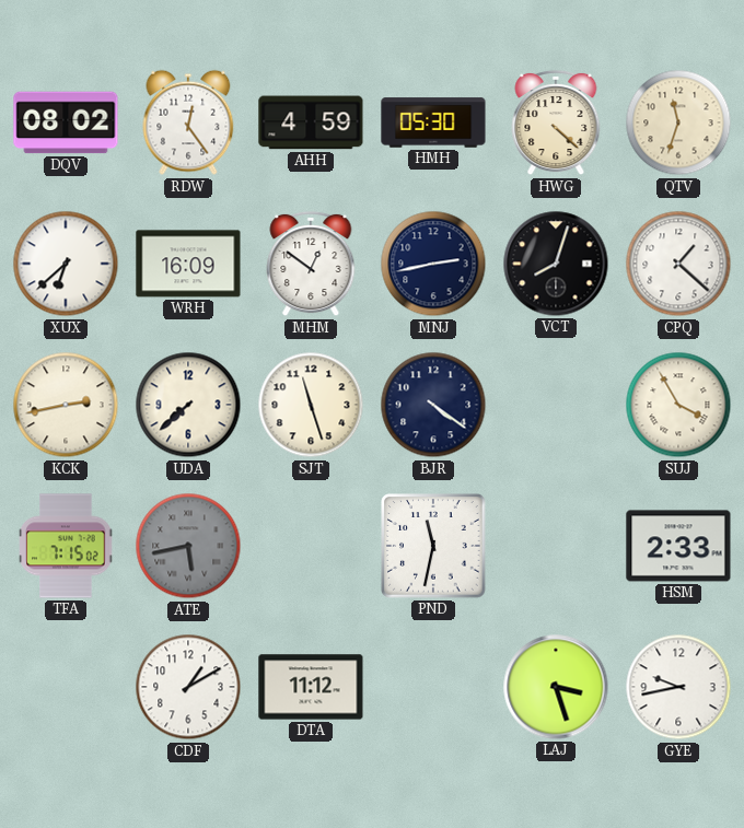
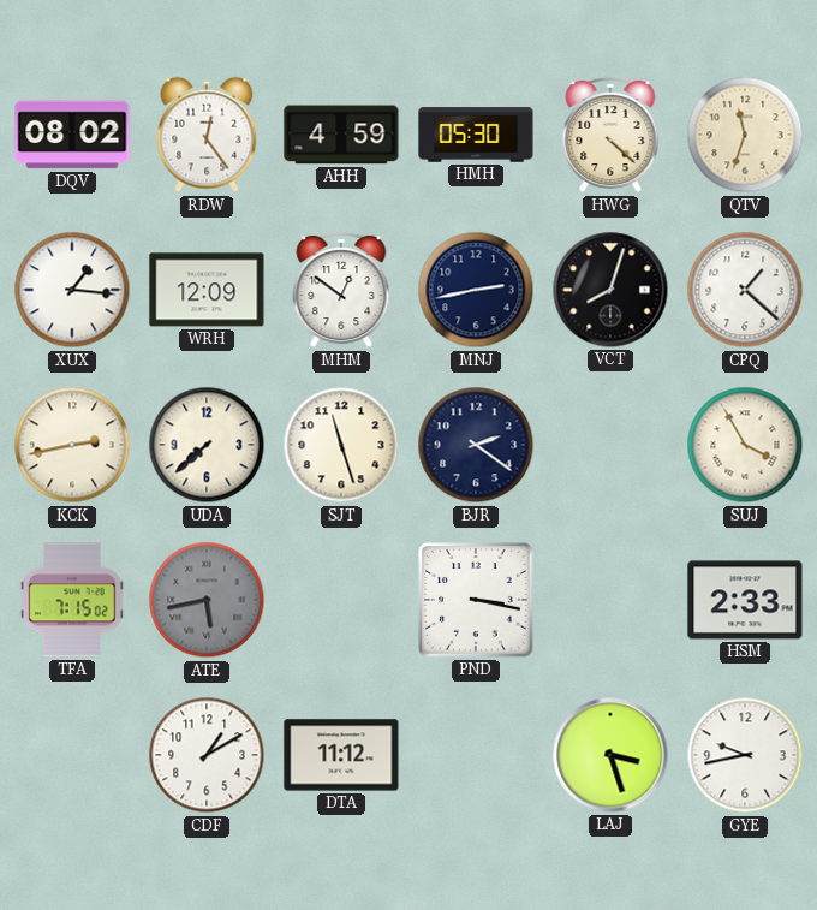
XUX: 6:38 -> 1:16
WRH: 16:09 -> 12:09
BJR: 4:21 -> 2:21
PND: 11:32 -> 3:17
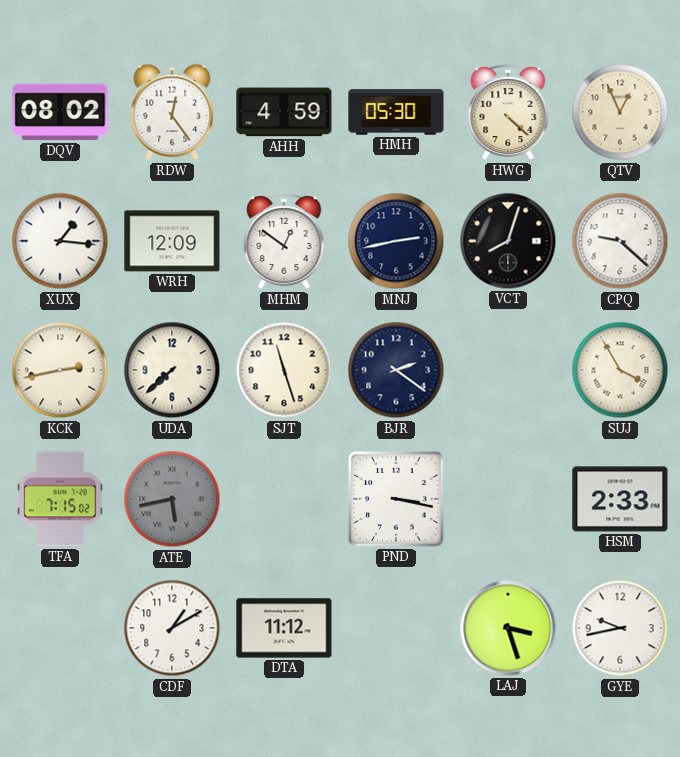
QTV: 11:33 -> 12:56
CPQ: 1:22 -> 9:22
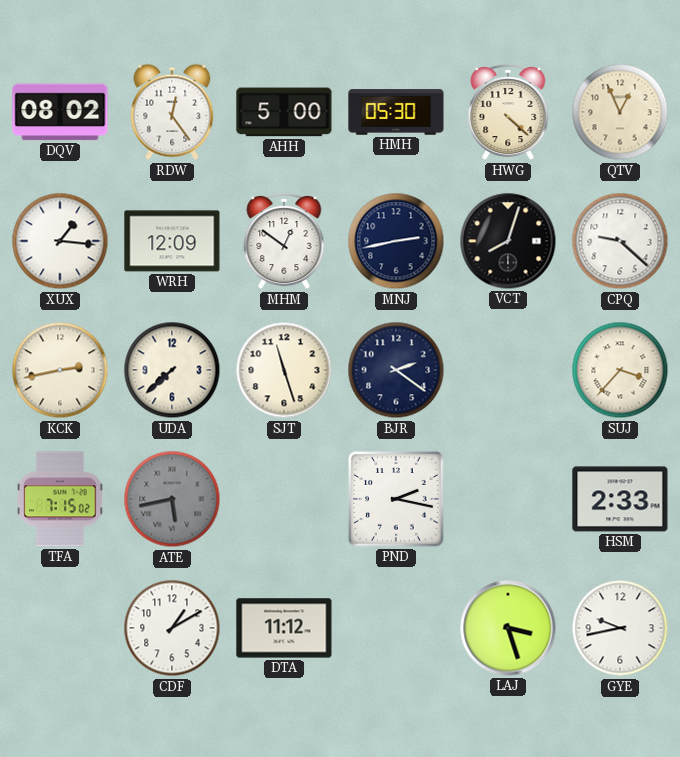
AHH: 4:59 -> 5:00
SUJ: 3:55 -> 3:37
PND: 3:17 -> 2:17
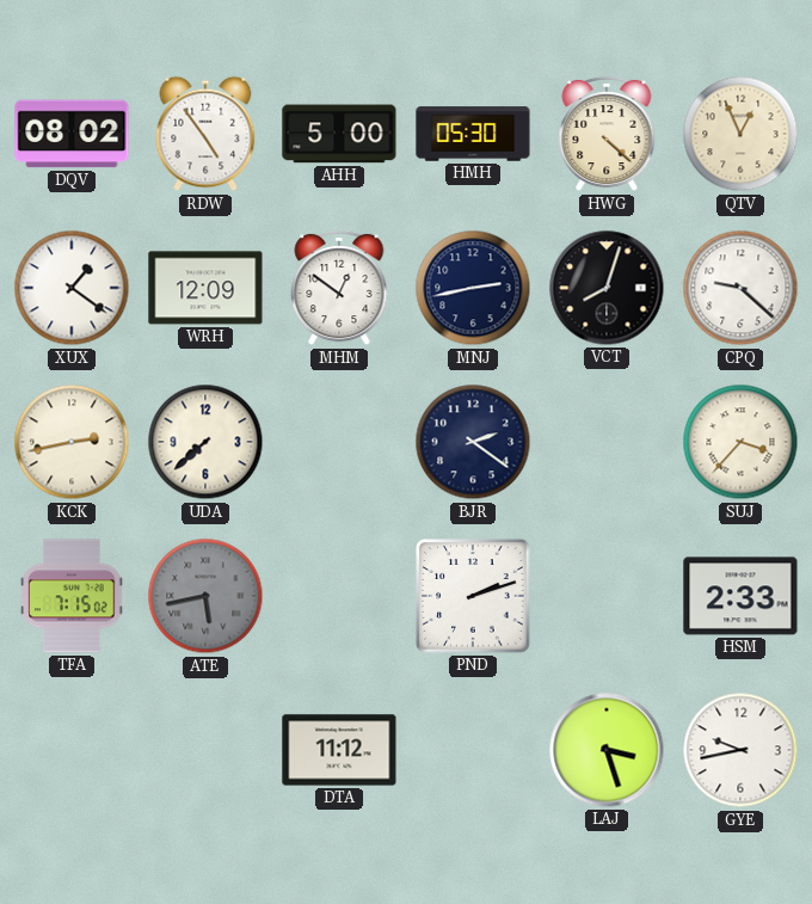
RDW: 12:24 -> 4:54
XUX: 1:16 -> 1:21
SJT: 11:27 -> none
PND: 2:17 -> 2:12
CDF: 1:10 -> none
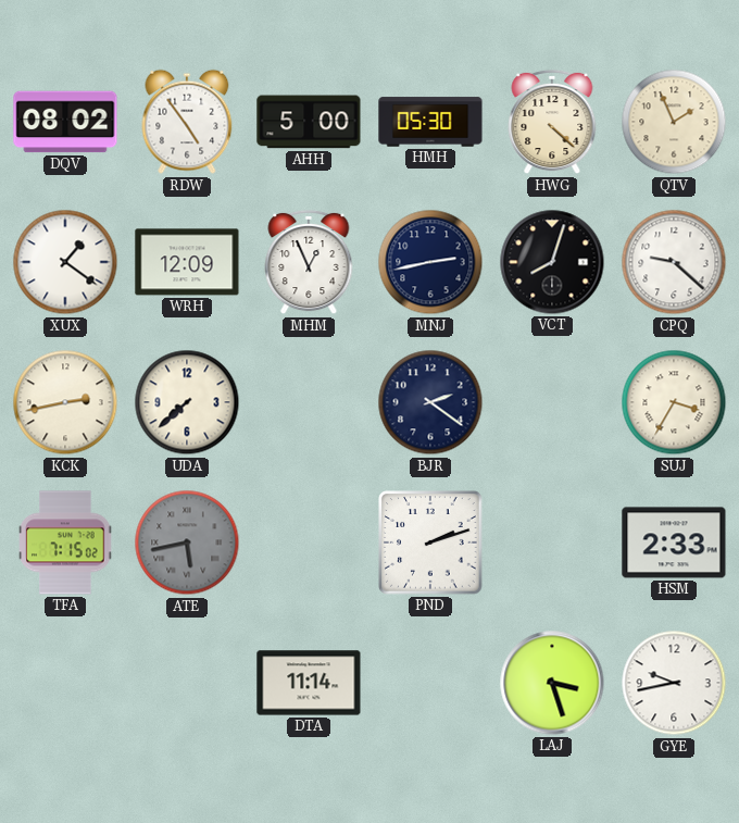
QTV: 12:56 -> 1:56
MHM: 12:51 -> 12:56
SUJ: 3:37 -> 3:35
DTA: 11:12 -> 11:14
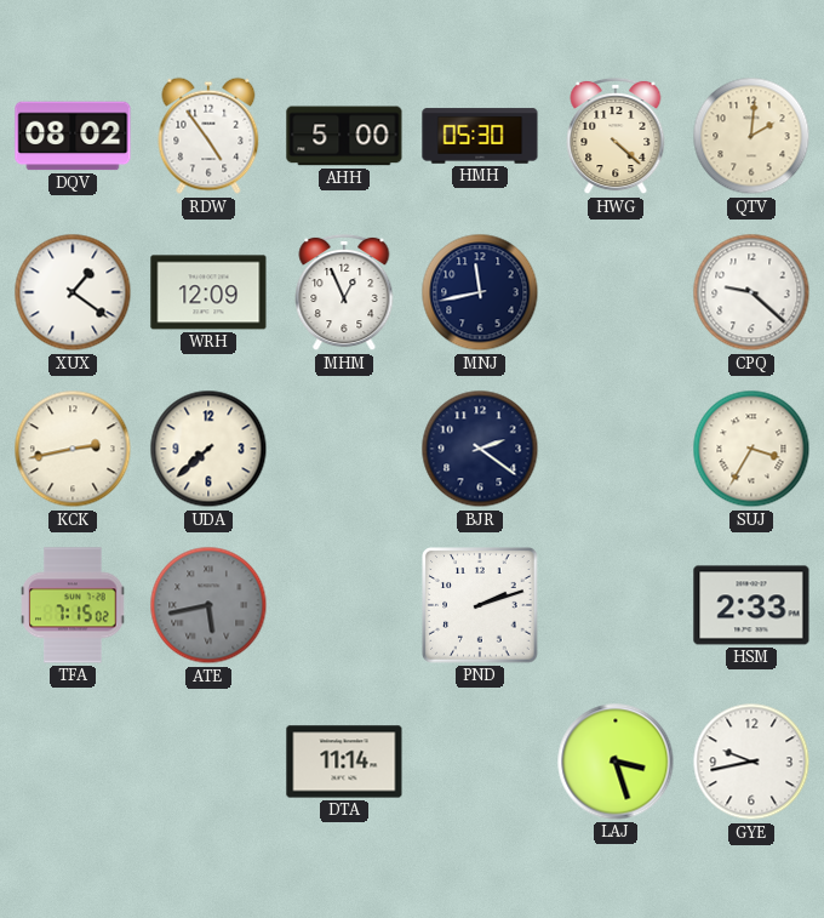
QTV: 1:56 -> 2:01
MNJ: 2:43 -> 11:43
VCT: 8:03 -> none
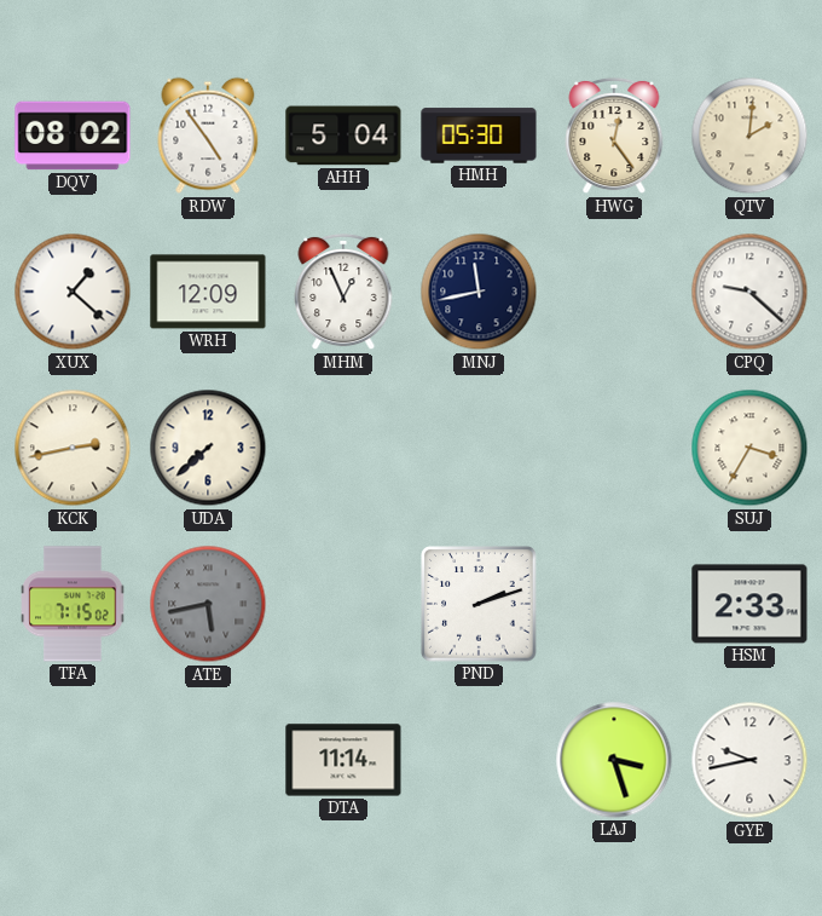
AHH: 5:00 -> 5:04
HWG: 4:22 -> 12:24
XUX: 1:21 -> 1:22
BJR: 2:21 -> none
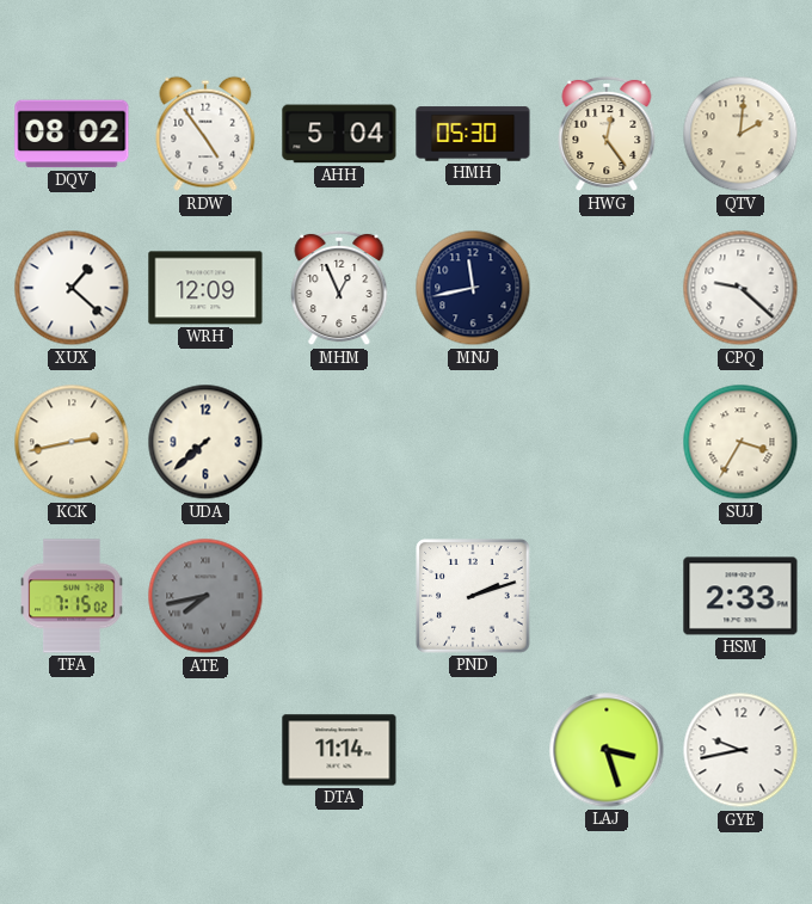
ATE: 5:43 -> 7:43
